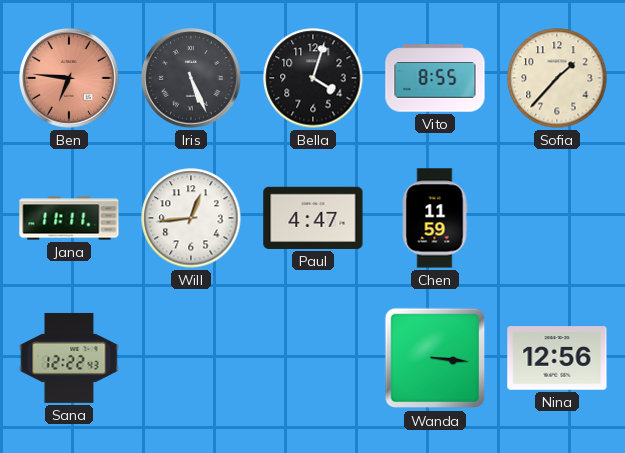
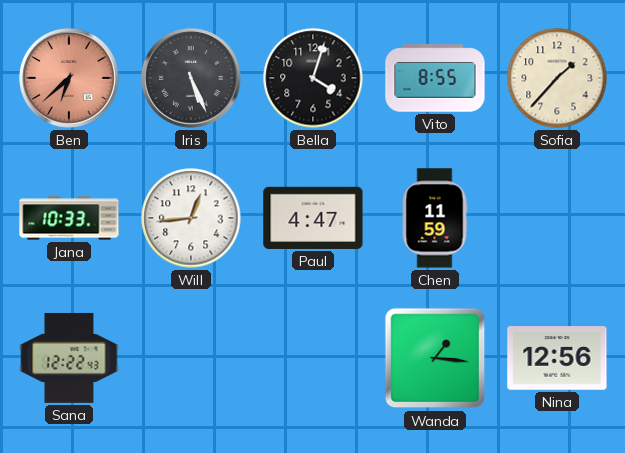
Ben: 6:46 -> 6:38
Jana: 11:11 -> 10:33
Wanda: 3:16 -> 1:16
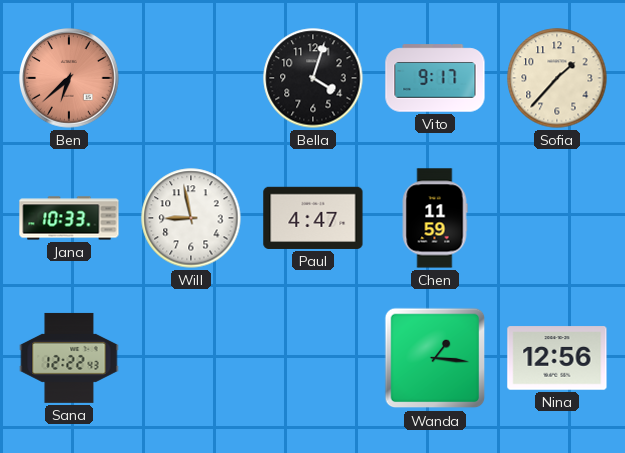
Iris: 5:26 -> none
Vito: 8:55 -> 9:17
Will: 12:44 -> 8:58
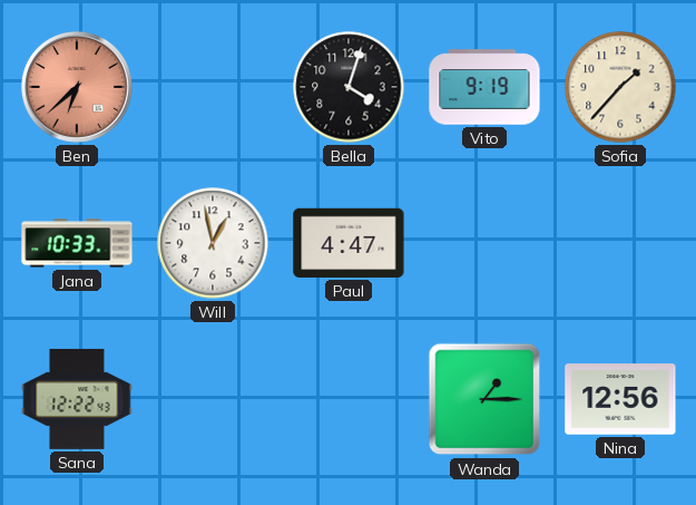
Vito: 9:17 -> 9:19
Will: 8:58 -> 12:58
Chen: 11:59 -> none
Wanda: 1:16 -> 1:15
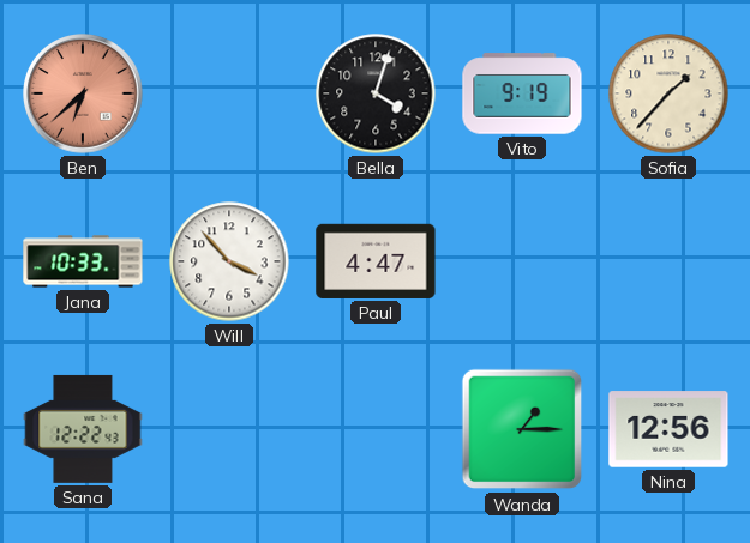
Will: 12:58 -> 3:53
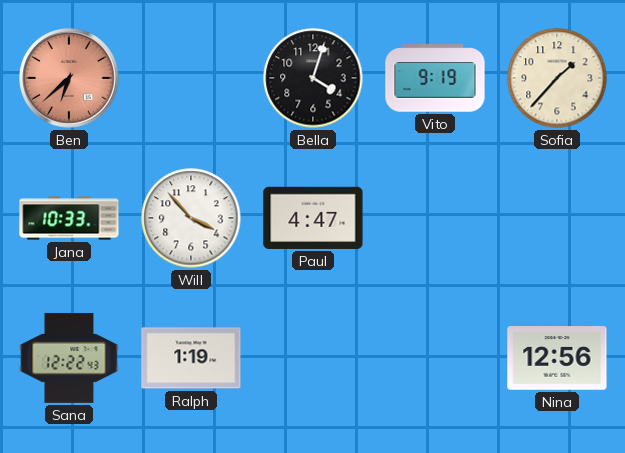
Ralph: none -> 1:19
Wanda: 1:15 -> none
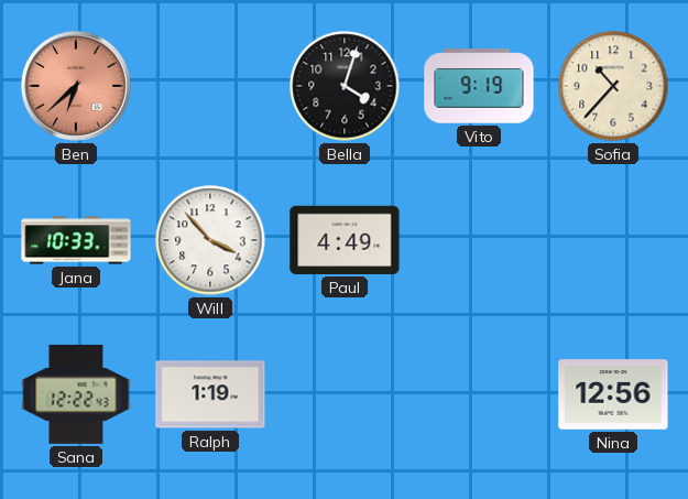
Sofia: 1:37 -> 10:37
Paul: 4:47 -> 4:49
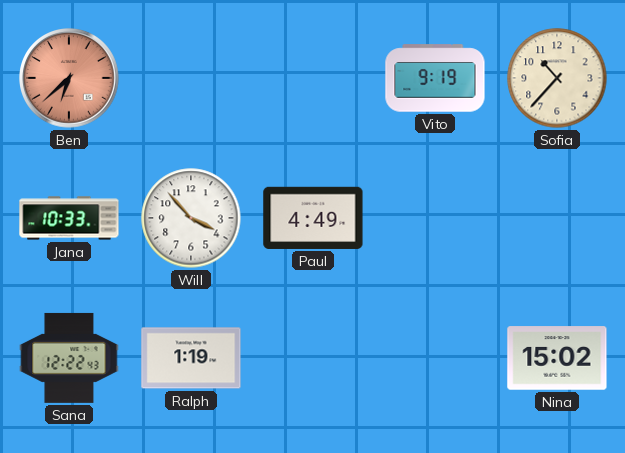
Bella: 4:03 -> none
Nina: 12:56 -> 15:02
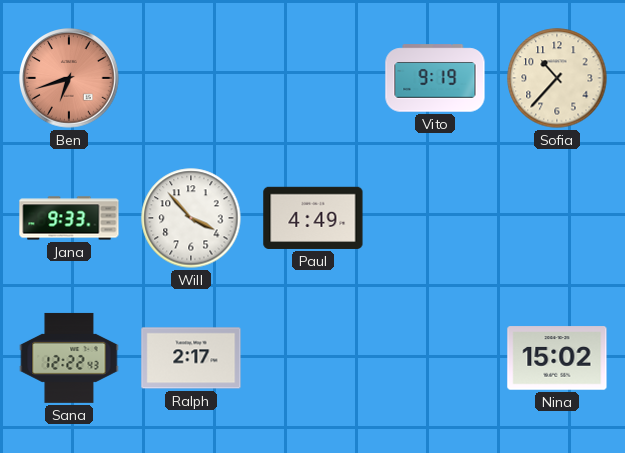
Ben: 6:38 -> 6:42
Jana: 10:33 -> 9:33
Ralph: 1:19 -> 2:17
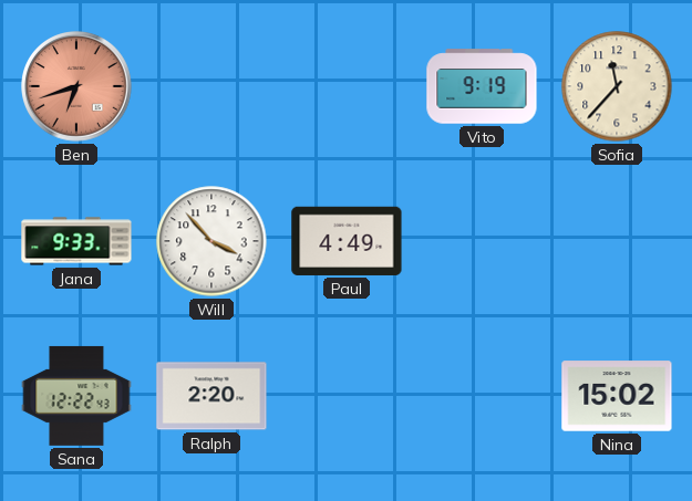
Sofia: 10:37 -> 11:37
Ralph: 2:17 -> 2:20
